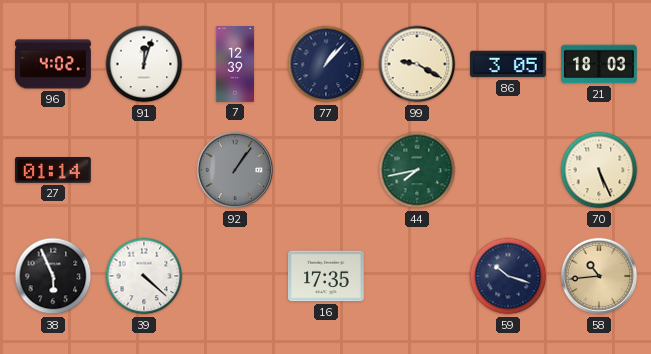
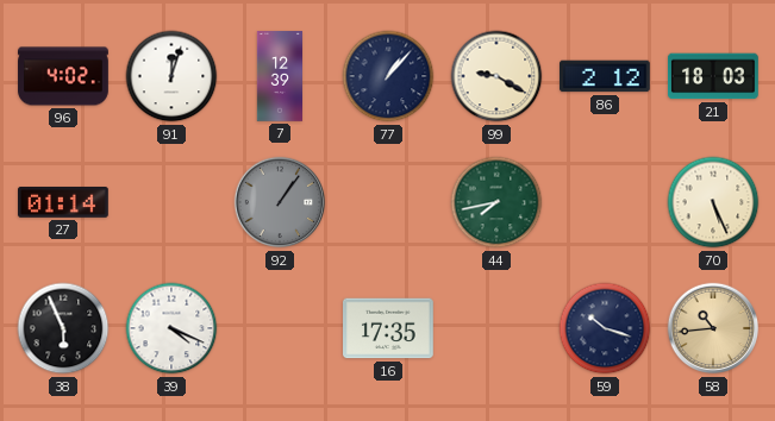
86: 3:05 -> 2:12
39: 4:22 -> 4:19
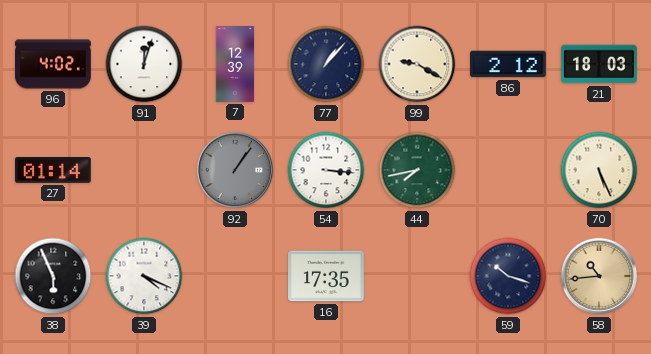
54: none -> 3:16
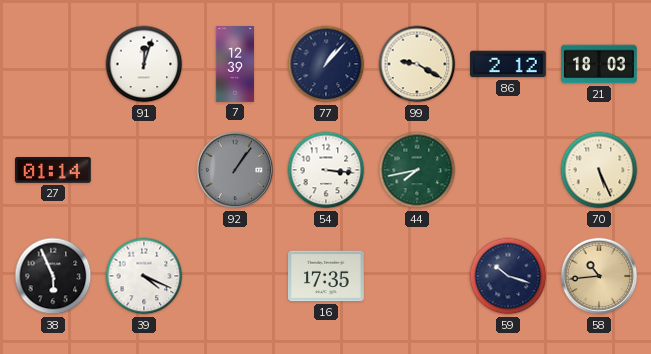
96: 4:02 -> none
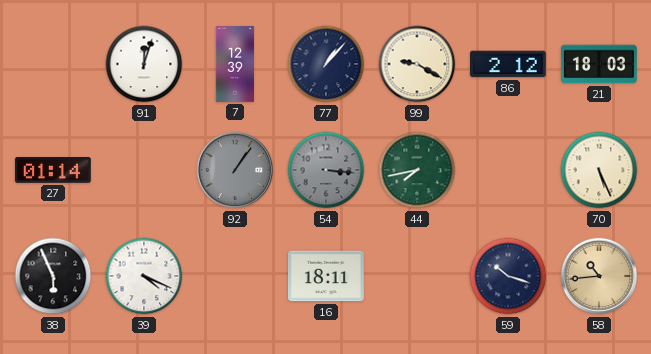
54 dial: white -> grey
16: 17:35 -> 18:11
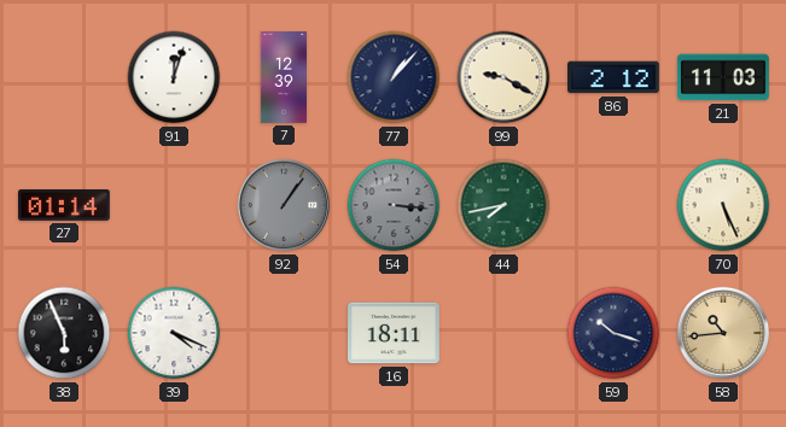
21: 18:03 -> 11:03
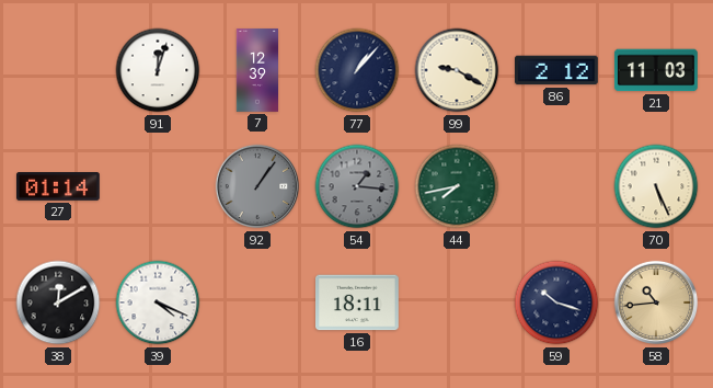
54: 3:16 -> 1:16
38: 5:56 -> 12:10
